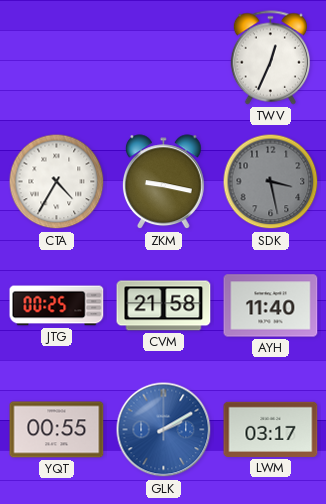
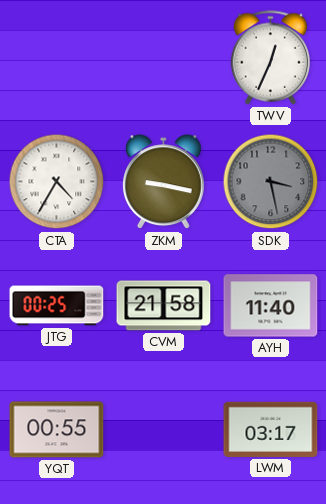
GLK: 2:10 -> none
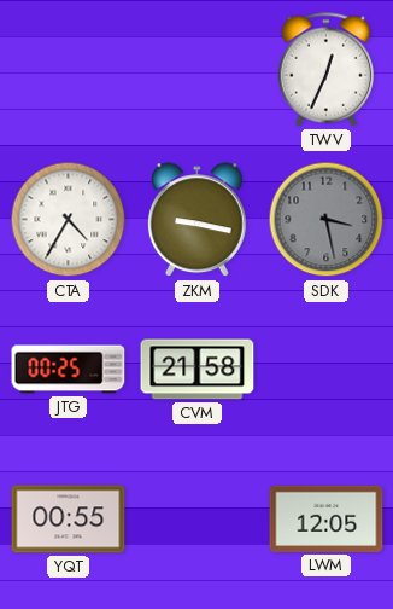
AYH: 11:40 -> none
LWM: 03:17 -> 12:05
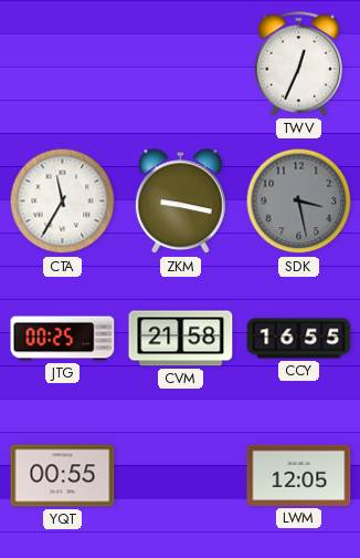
CTA: 4:35 -> 11:35
CCY: none -> 16:55
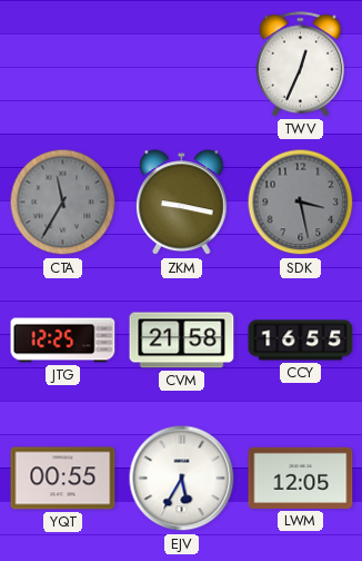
CTA dial: white -> grey
JTG: 00:25 -> 12:25
EJV: none -> 5:35
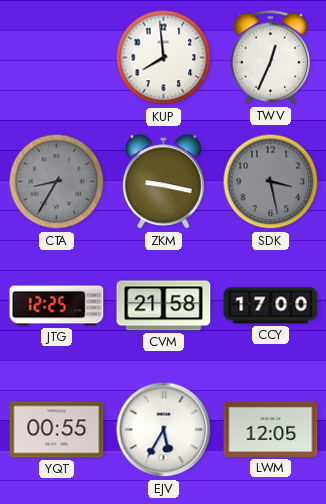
KUP: none -> 7:59
CTA: 11:35 -> 8:35
CCY: 16:55 -> 17:00
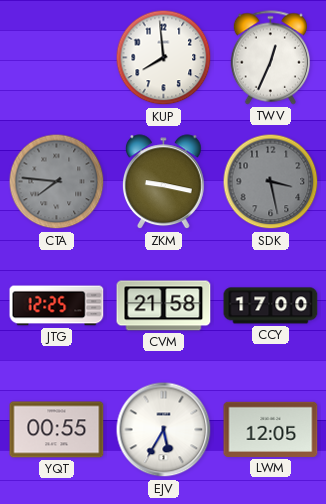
CTA: 8:35 -> 7:46
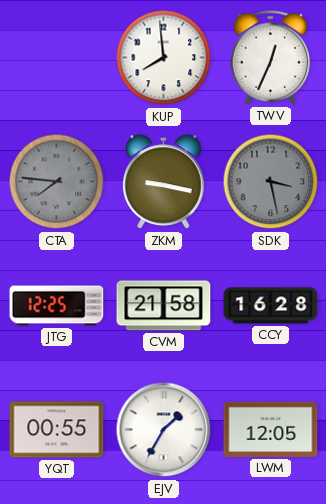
CCY: 17:00 -> 16:28
EJV: 5:35 -> 1:35
